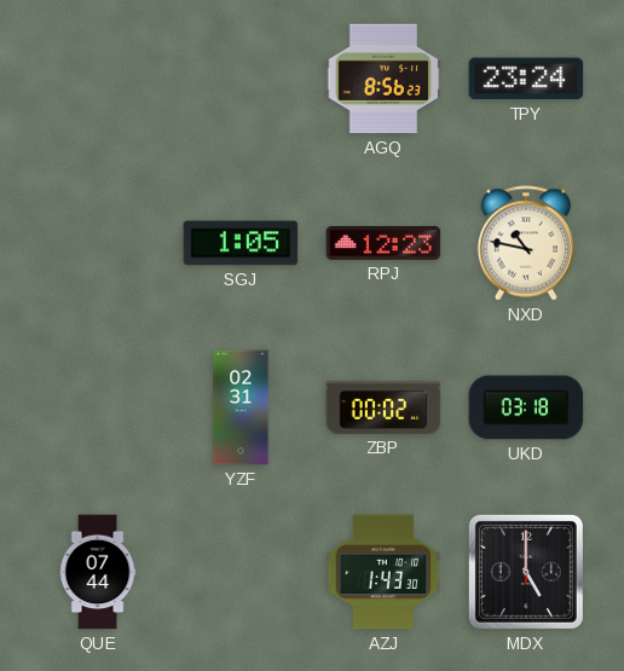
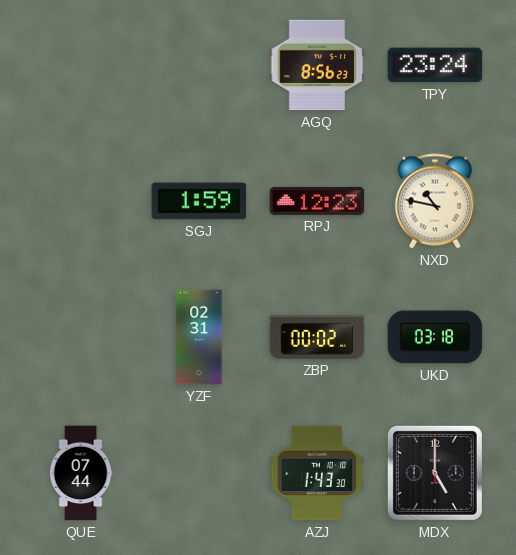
SGJ: 1:05 -> 1:59
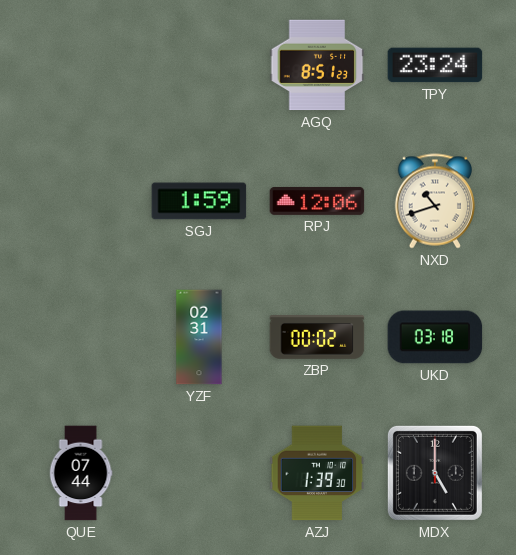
AGQ: 8:56 -> 8:51
RPJ: 12:23 -> 12:06
NXD: 10:47 -> 10:42
AZJ: 1:43 -> 1:39
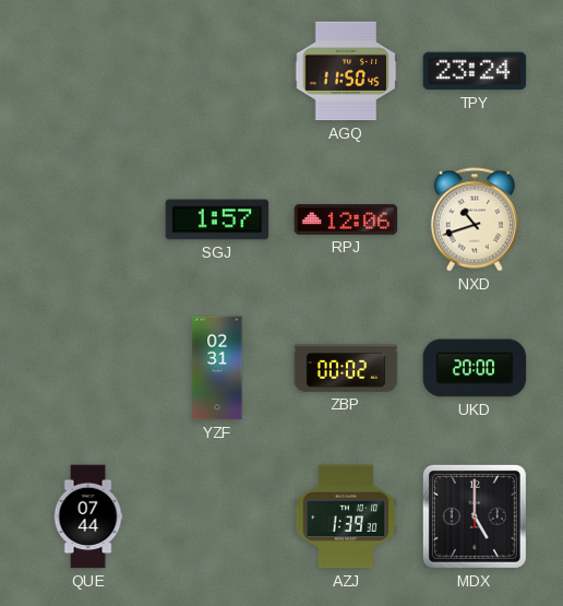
AGQ: 8:51 -> 11:50
SGJ: 1:59 -> 1:57
UKD: 03:18 -> 20:00
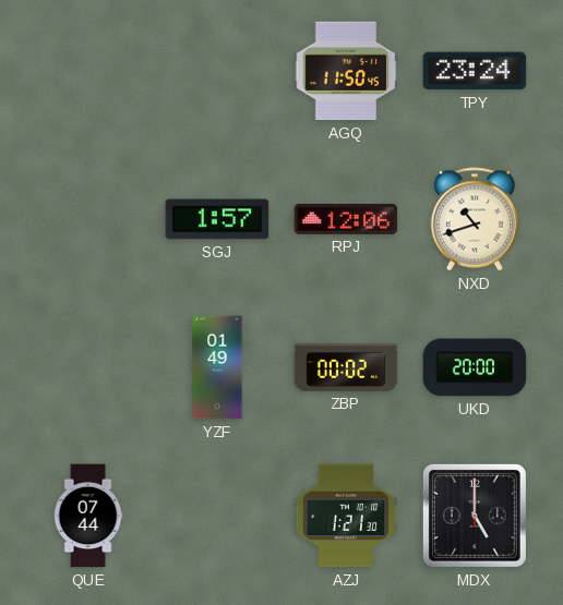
YZF: 02:31 -> 01:49
AZJ: 1:39 -> 1:21
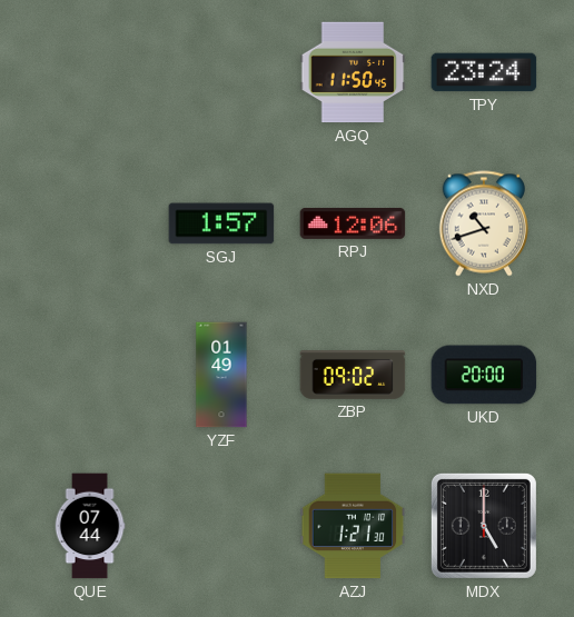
ZBP: 00:02 -> 09:02
